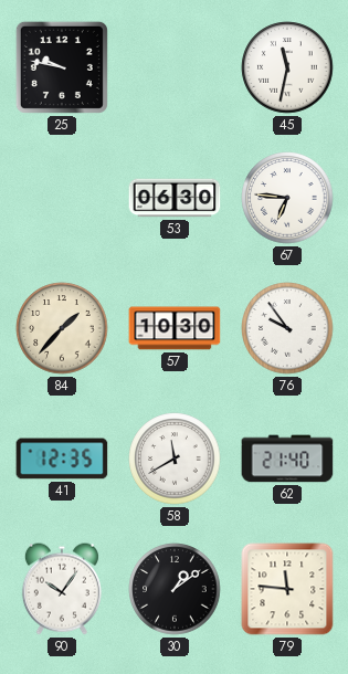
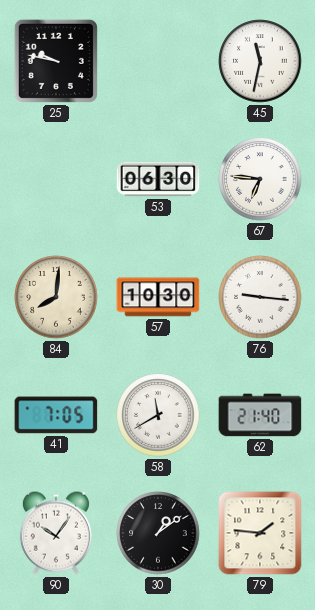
84: 1:37 -> 8:01
76: 9:54 -> 9:16
41: 12:35 -> 7:05
79: 11:46 -> 1:46
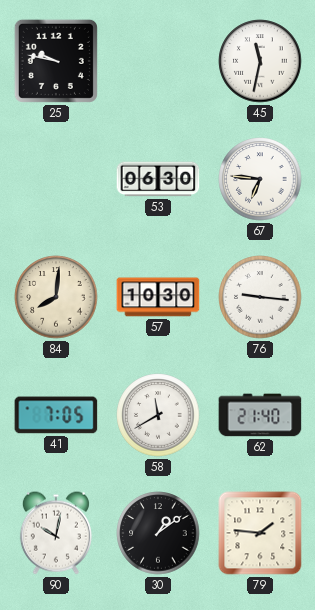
90: 10:06 -> 10:02
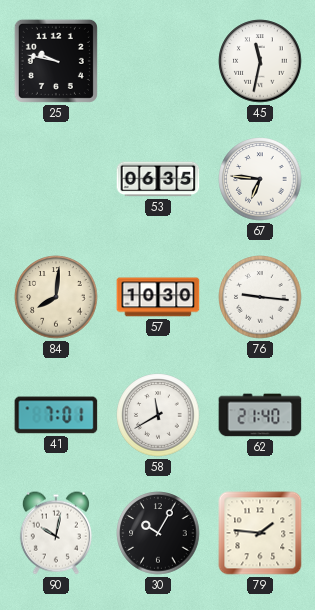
53: 06:30 -> 06:35
41: 7:05 -> 7:01
30: 1:09 -> 10:05
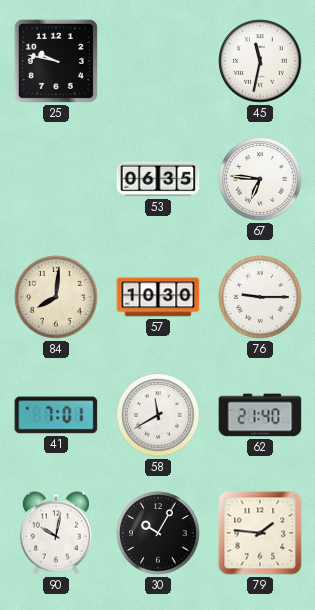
76: 9:16 -> 9:15
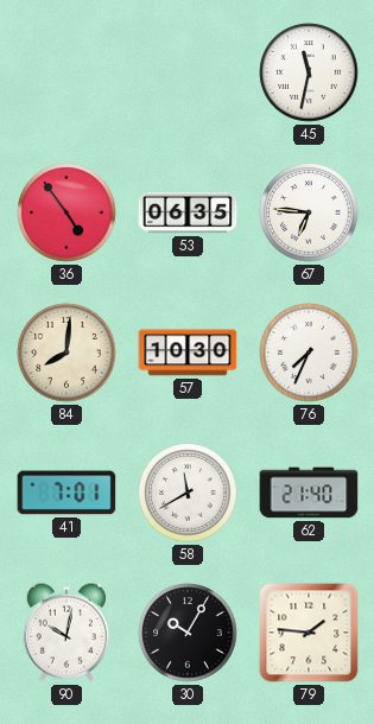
25: 9:47 -> none
36: none -> 4:54
76: 9:15 -> 7:34
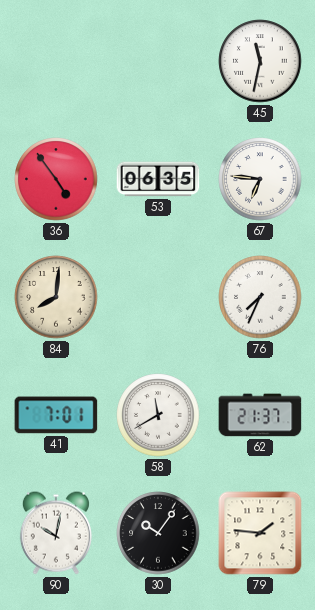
57: 10:30 -> none
62: 21:40 -> 21:37
30: 10:05 -> 10:06
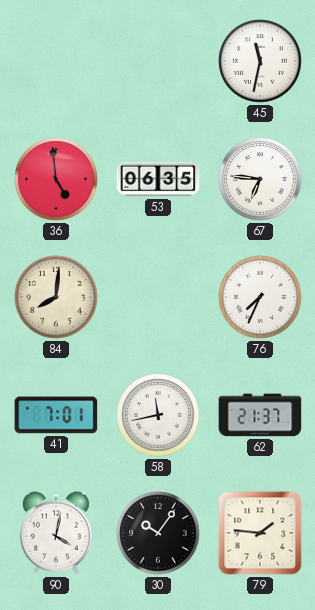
36: 4:54 -> 4:59
58: 11:40 -> 11:43
90: 10:02 -> 4:02
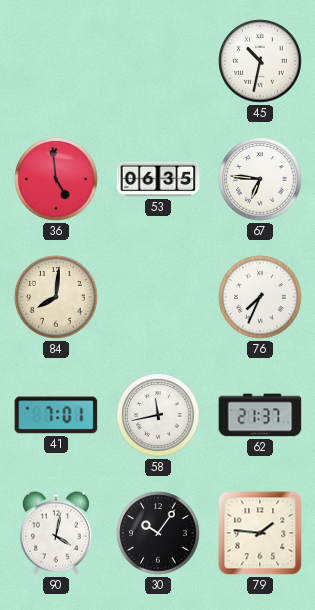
45: 11:32 -> 10:32
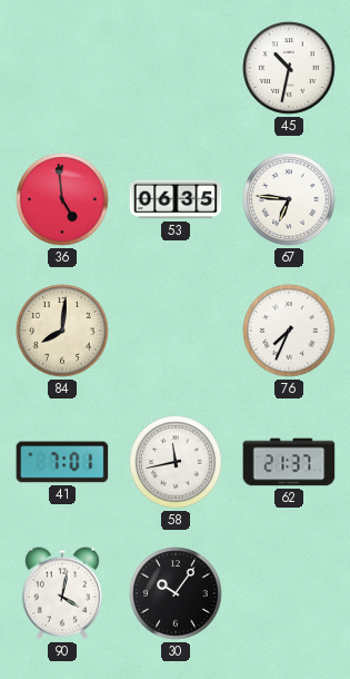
79: 1:46 -> none
